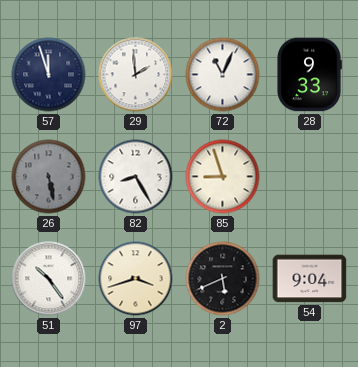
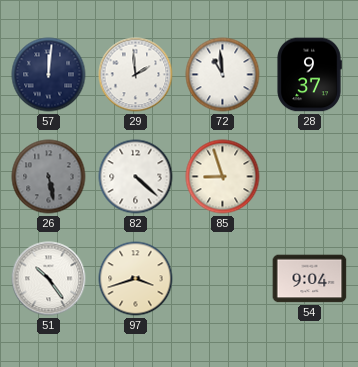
57: 11:57 -> 12:01
72: 11:04 -> 10:59
28: 9:33 -> 9:37
82: 8:25 -> 4:22
2: 5:41 -> none
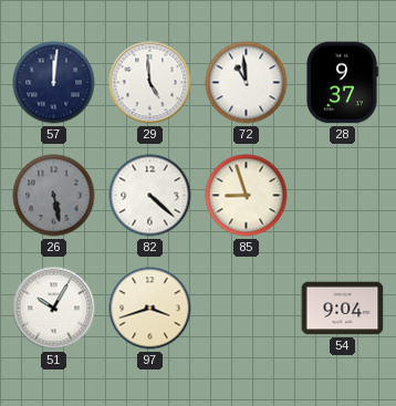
29: 1:59 -> 4:59
51: 10:24 -> 10:05
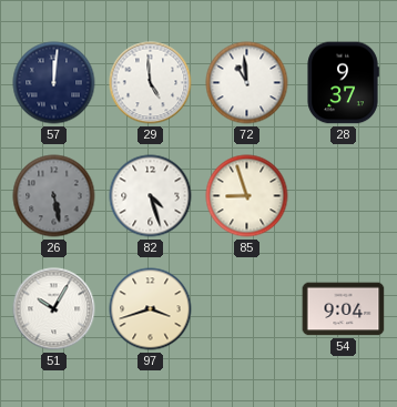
82: 4:22 -> 4:27
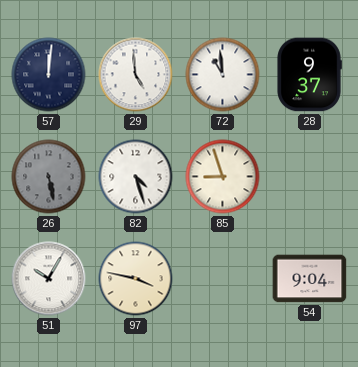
97: 3:42 -> 3:47
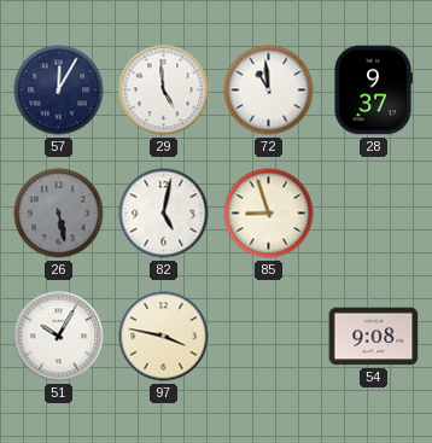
57: 12:01 -> 12:05
82: 4:27 -> 5:02
54: 9:04 -> 9:08
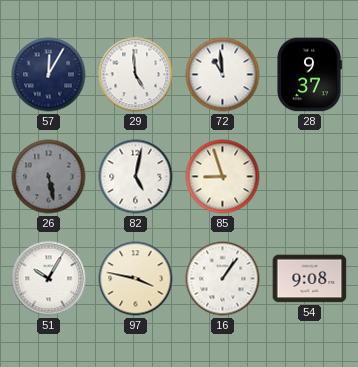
16: none -> 1:06
